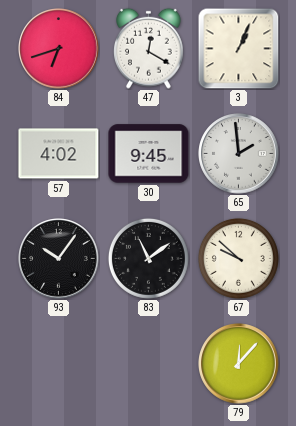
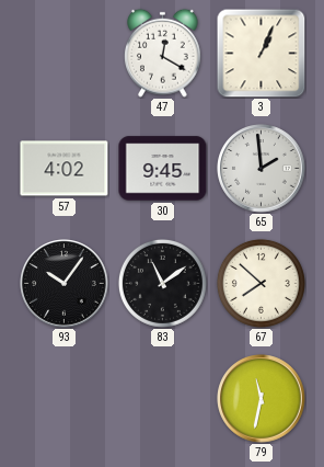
84: 6:42 -> none
67: 9:52 -> 7:52
79: 12:07 -> 11:32
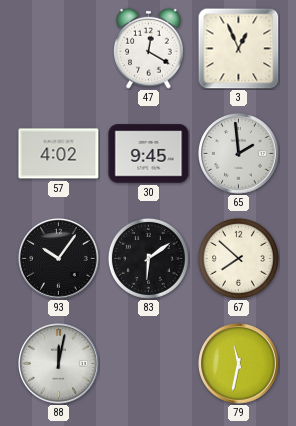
3: 1:04 -> 12:56
83: 11:09 -> 6:09
88: none -> 12:02
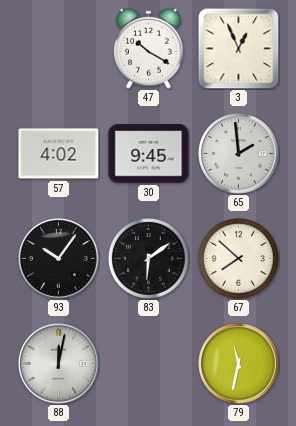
47: 12:20 -> 10:20
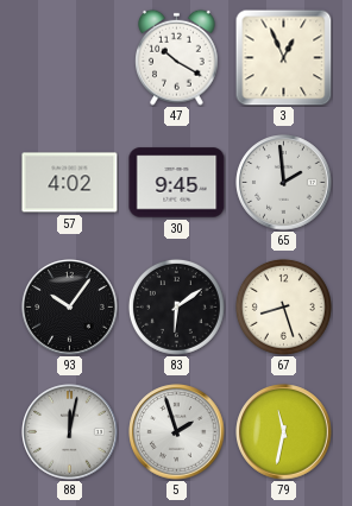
67: 7:52 -> 8:27
5: none -> 1:57
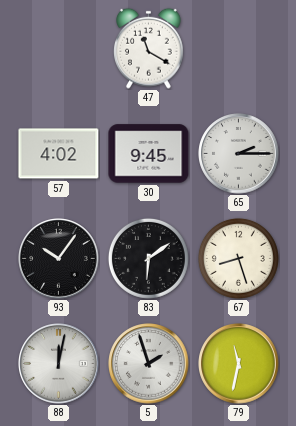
47: 10:20 -> 11:20
3: 12:56 -> none
65: 1:59 -> 2:15
